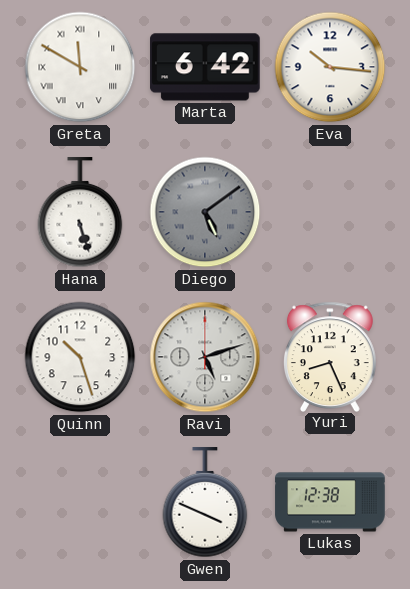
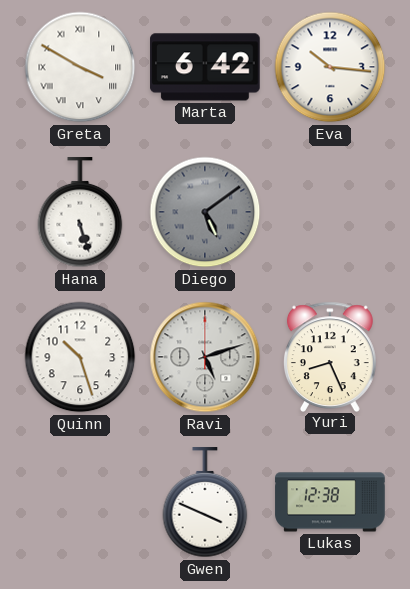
Greta: 11:50 -> 3:50
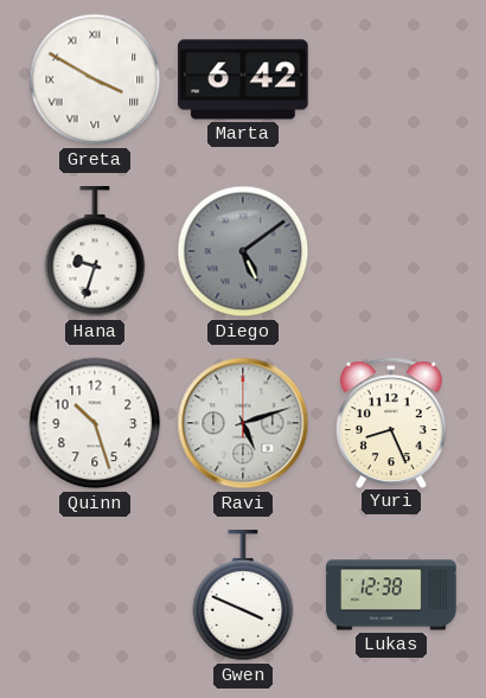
Eva: 10:16 -> none
Hana: 5:27 -> 9:33
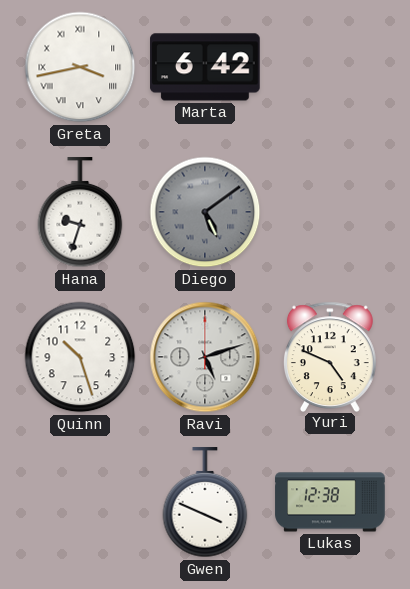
Greta: 3:50 -> 3:43
Yuri: 8:26 -> 4:49
